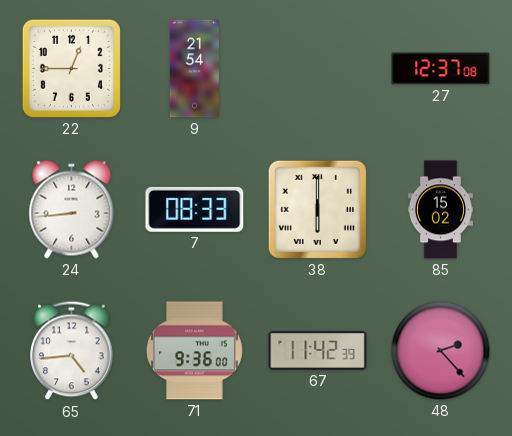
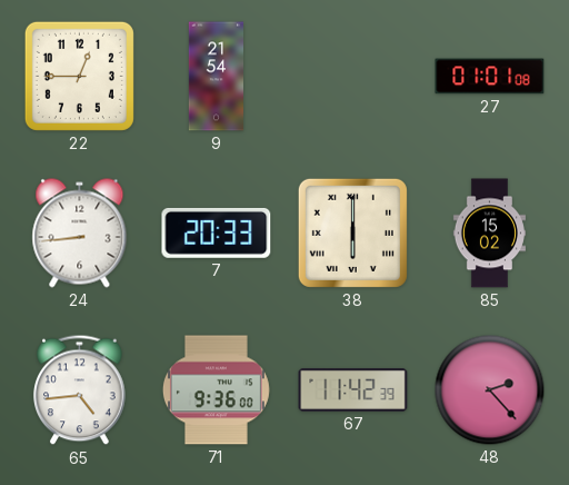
27: 12:37 -> 01:01
7: 08:33 -> 20:33
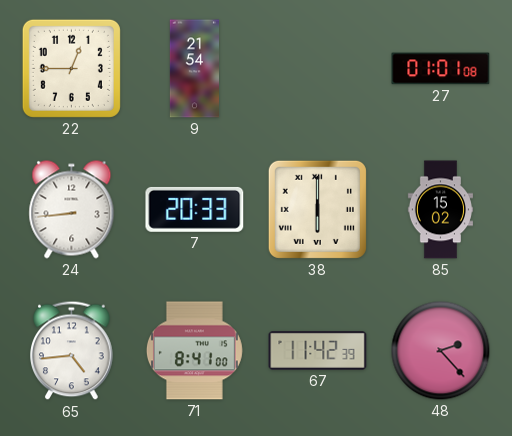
71: 9:36 -> 8:41
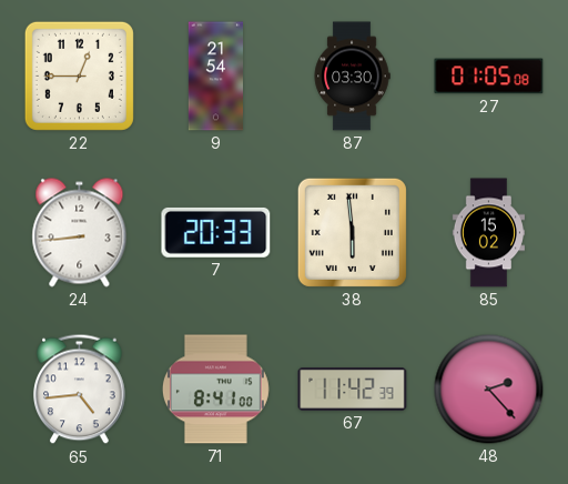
87: none -> 03:30
27: 01:01 -> 01:05
38: 6:00 -> 5:59
